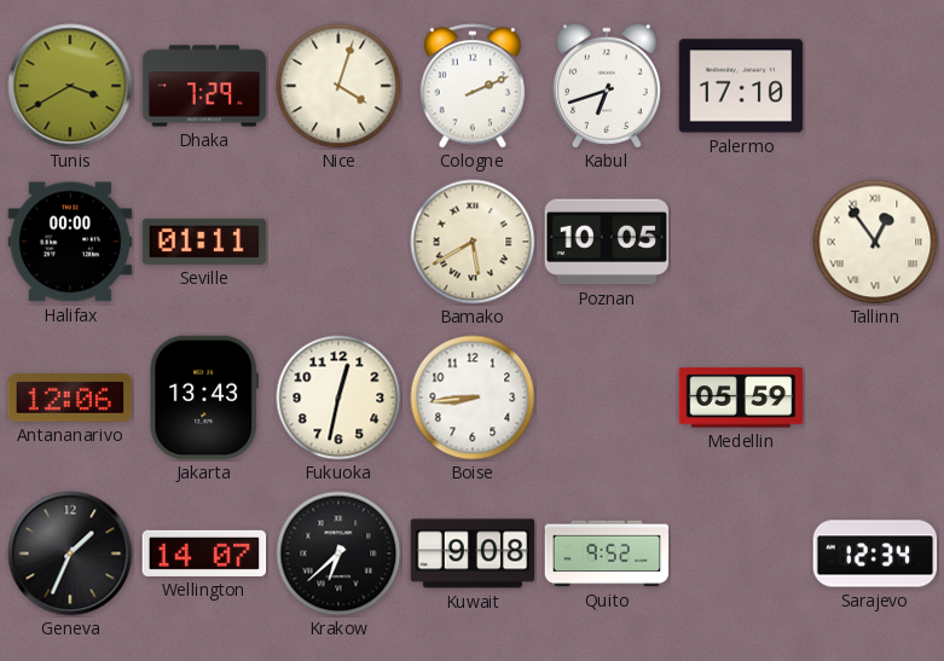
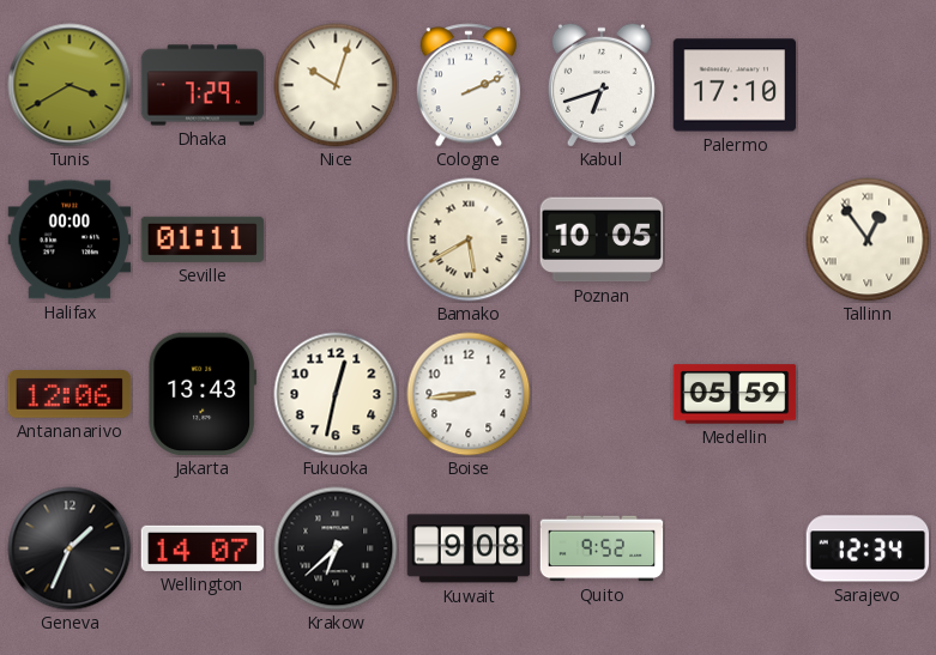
Nice: 4:03 -> 10:03
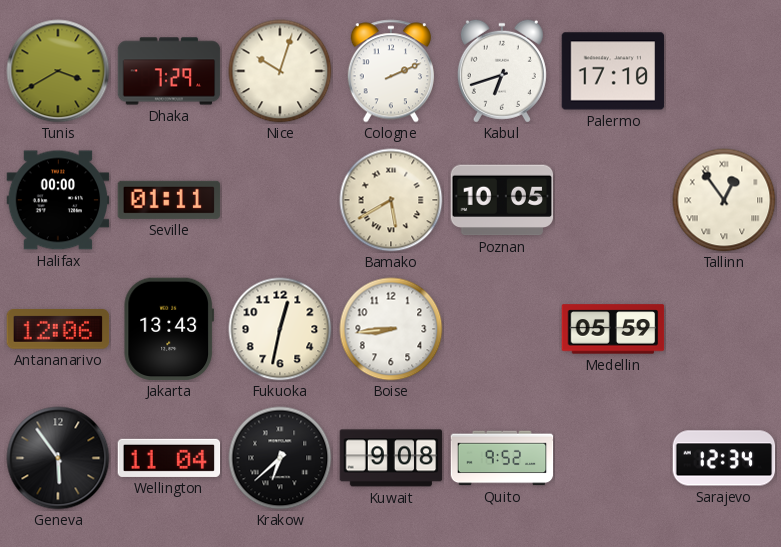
Geneva: 1:34 -> 5:54
Wellington: 14:07 -> 11:04
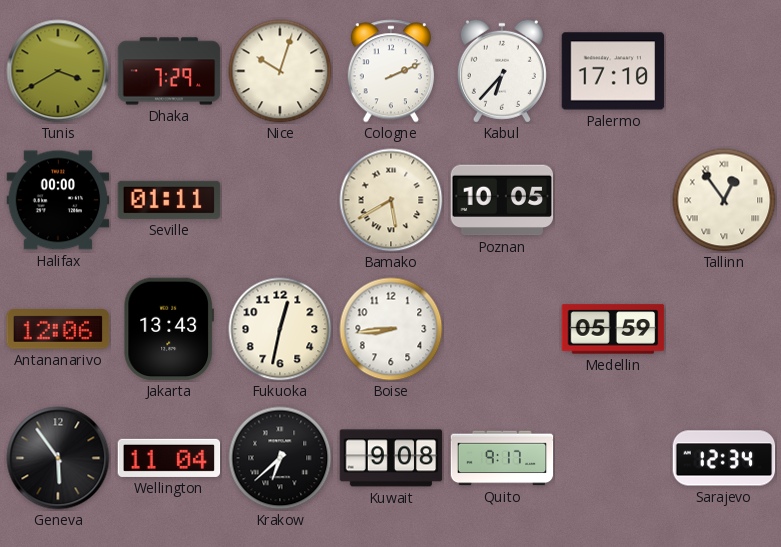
Kabul: 6:42 -> 6:37
Quito: 9:52 -> 9:17
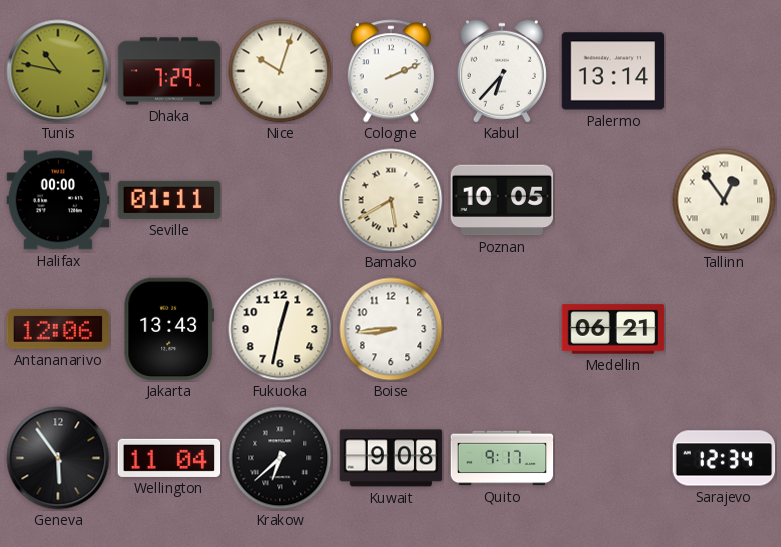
Tunis: 3:40 -> 10:47
Palermo: 17:10 -> 13:14
Medellin: 05:59 -> 06:21
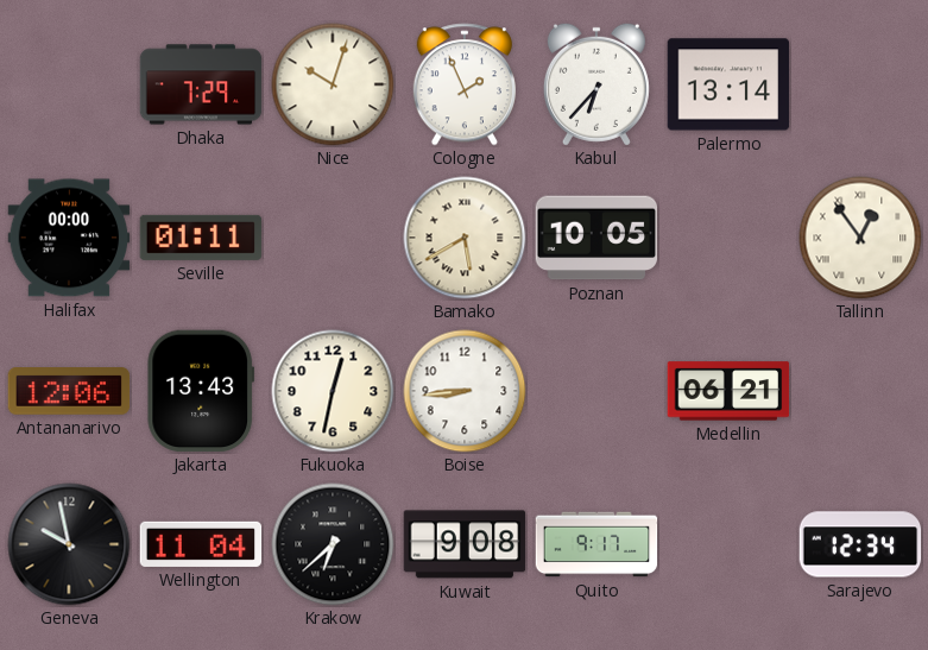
Tunis: 10:47 -> none
Cologne: 2:11 -> 1:56
Geneva: 5:54 -> 9:58
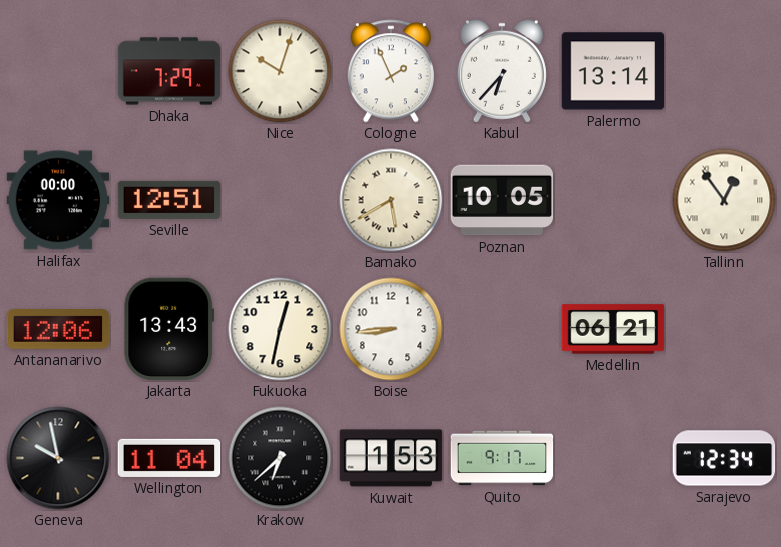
Seville: 01:11 -> 12:51
Kuwait: 9:08 -> 1:53
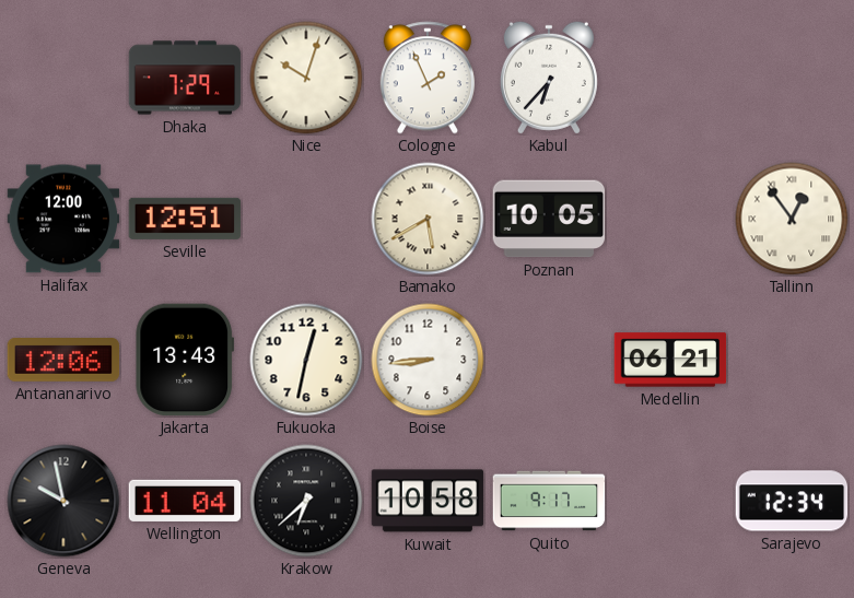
Palermo: 13:14 -> none
Halifax: 00:00 -> 12:00
Kuwait: 1:53 -> 10:58
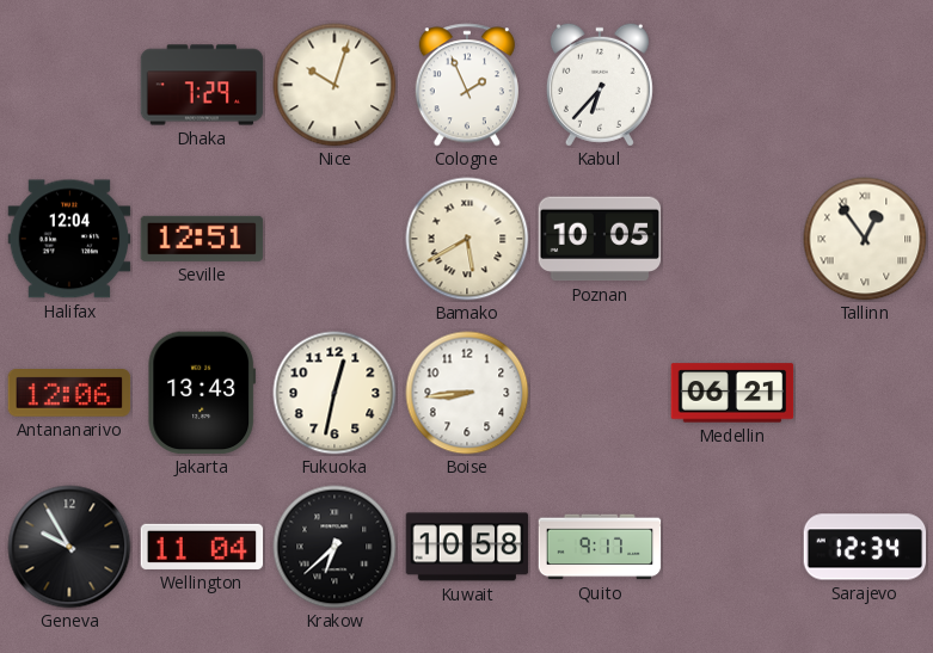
Halifax: 12:00 -> 12:04
Geneva: 9:58 -> 9:55
